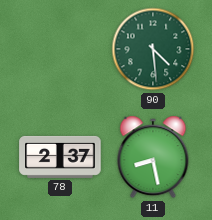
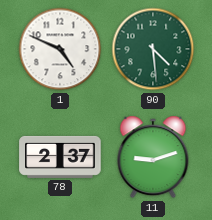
1: none -> 4:49
11: 8:28 -> 9:12
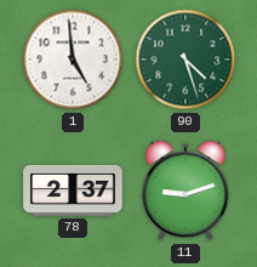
1: 4:49 -> 4:59
90: 4:29 -> 4:27
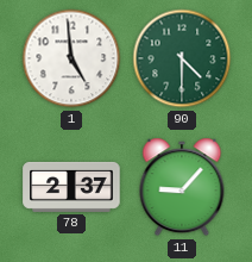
90: 4:27 -> 4:30
11: 9:12 -> 9:07
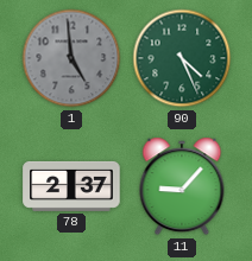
1 dial: white -> grey
90: 4:30 -> 4:26
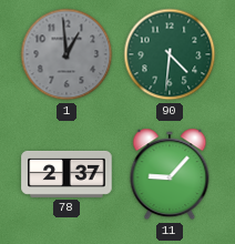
1: 4:59 -> 12:59
90: 4:26 -> 4:31
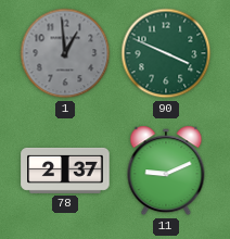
90: 4:31 -> 3:49
11: 9:07 -> 9:11
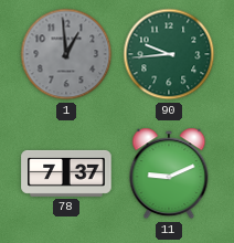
90: 3:49 -> 9:44
78: 2:37 -> 7:37
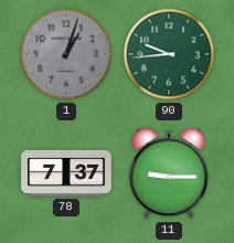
1: 12:59 -> 1:03
11: 9:11 -> 9:15
